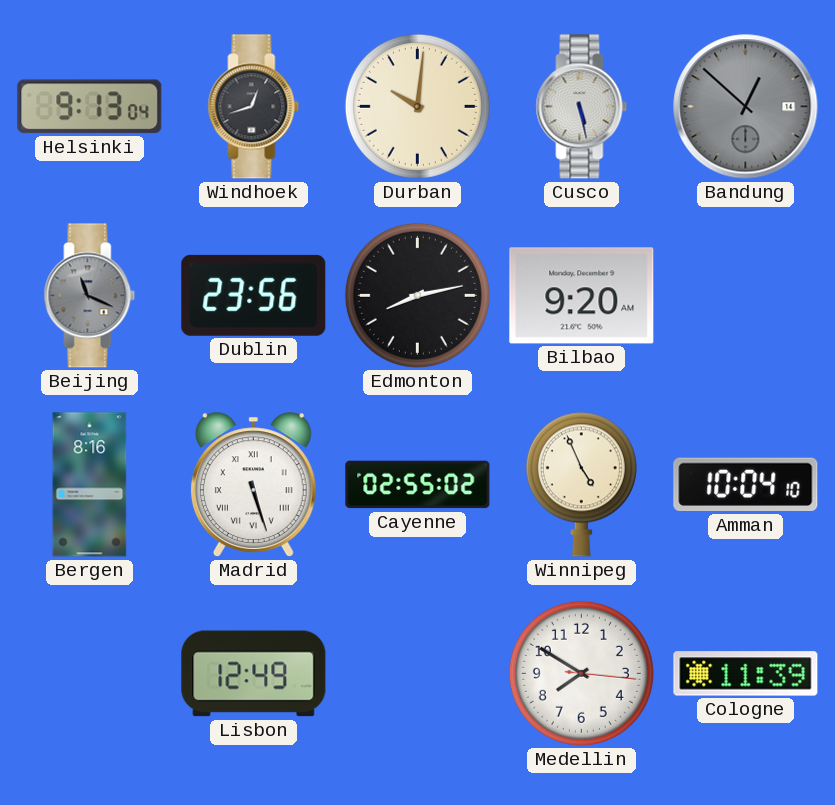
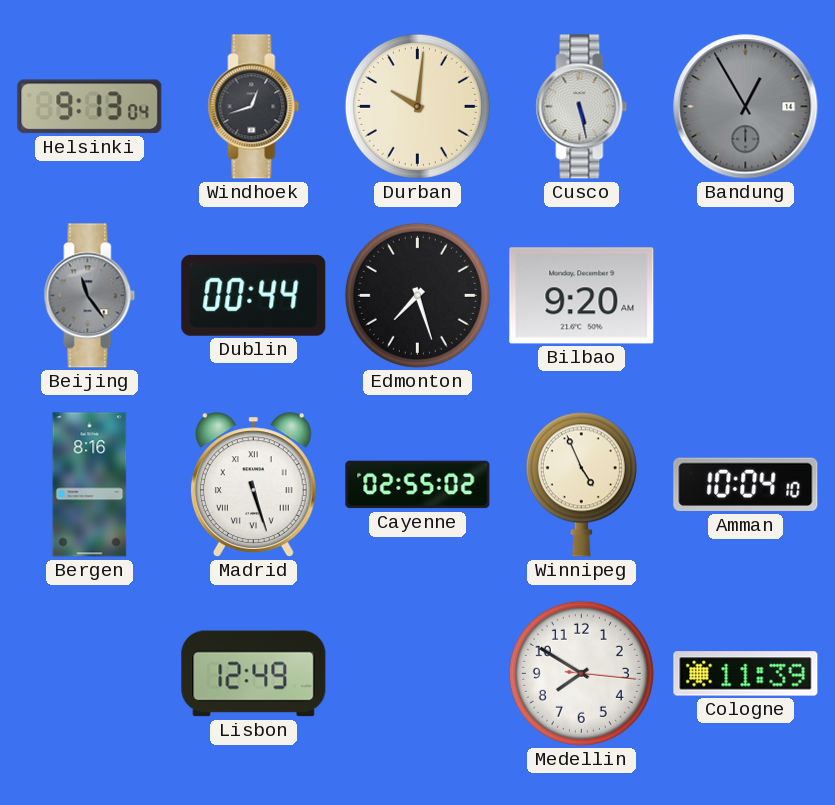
Bandung: 12:52 -> 12:55
Beijing: 11:19 -> 11:24
Dublin: 23:56 -> 00:44
Edmonton: 8:13 -> 7:27
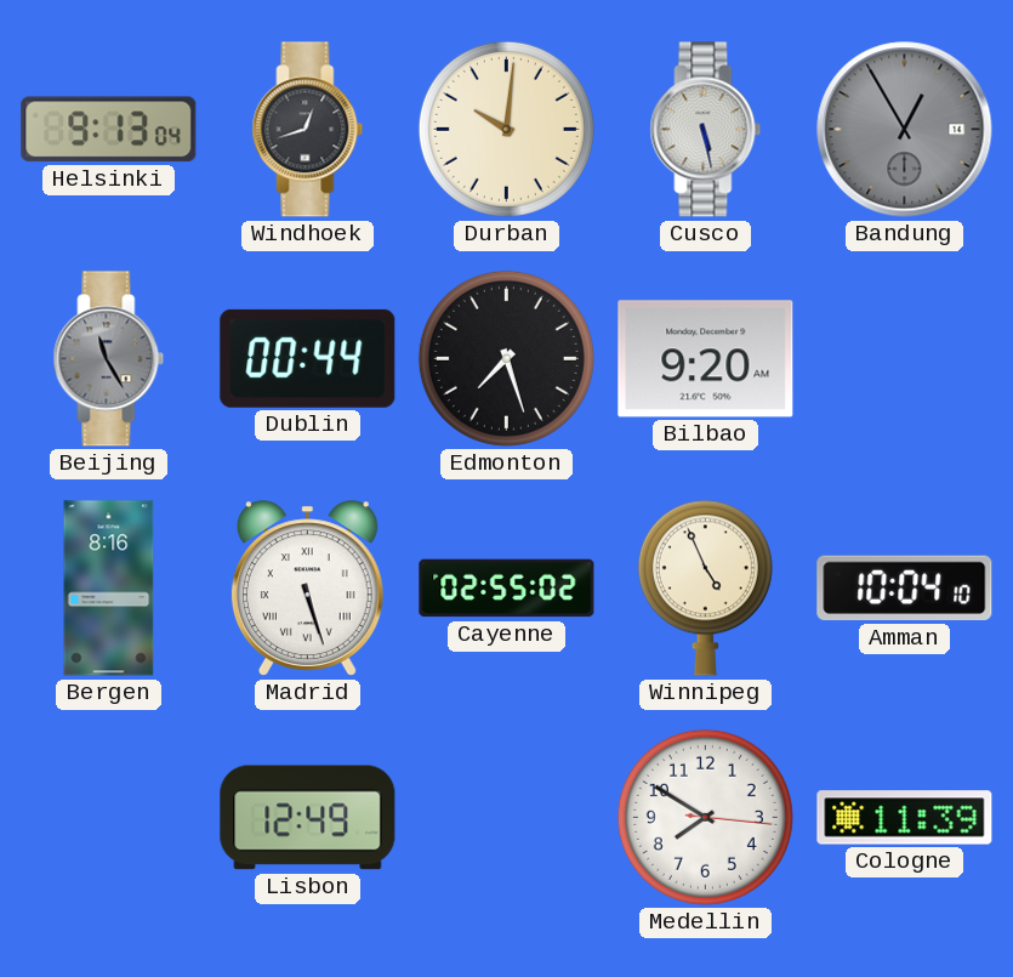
Beijing: 11:24 -> 11:25
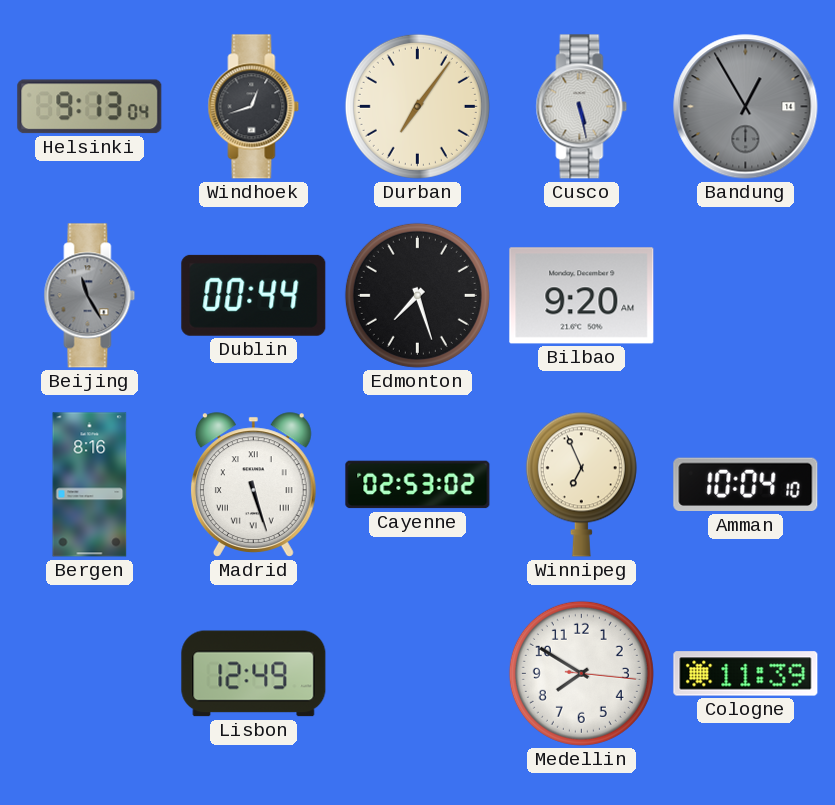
Durban: 10:01 -> 7:06
Cayenne: 02:55 -> 02:53
Winnipeg: 4:56 -> 6:56
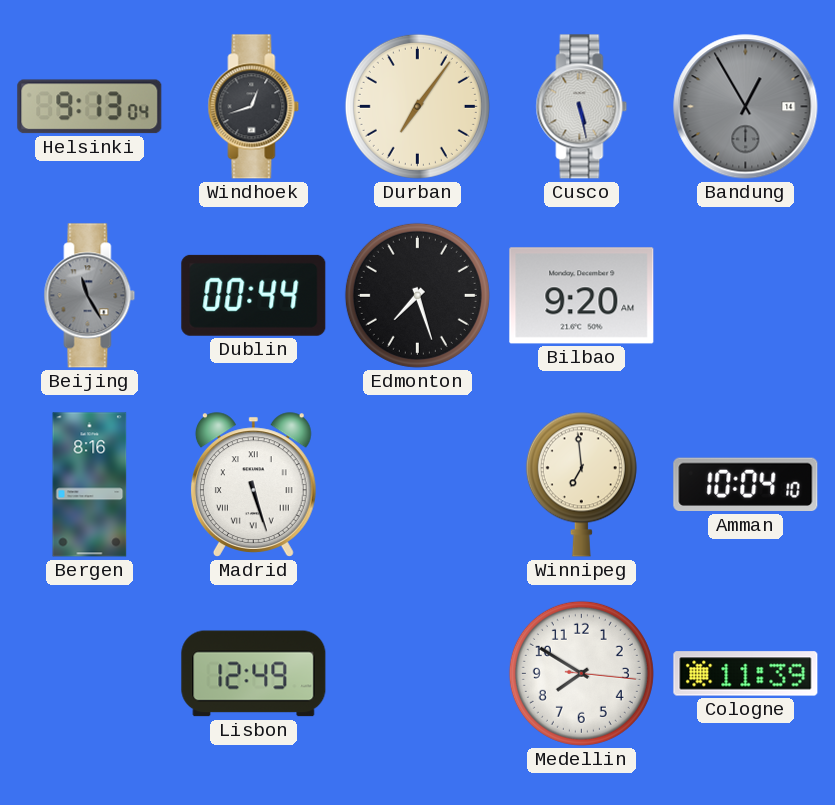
Cayenne: 02:53 -> none
Winnipeg: 6:56 -> 6:59
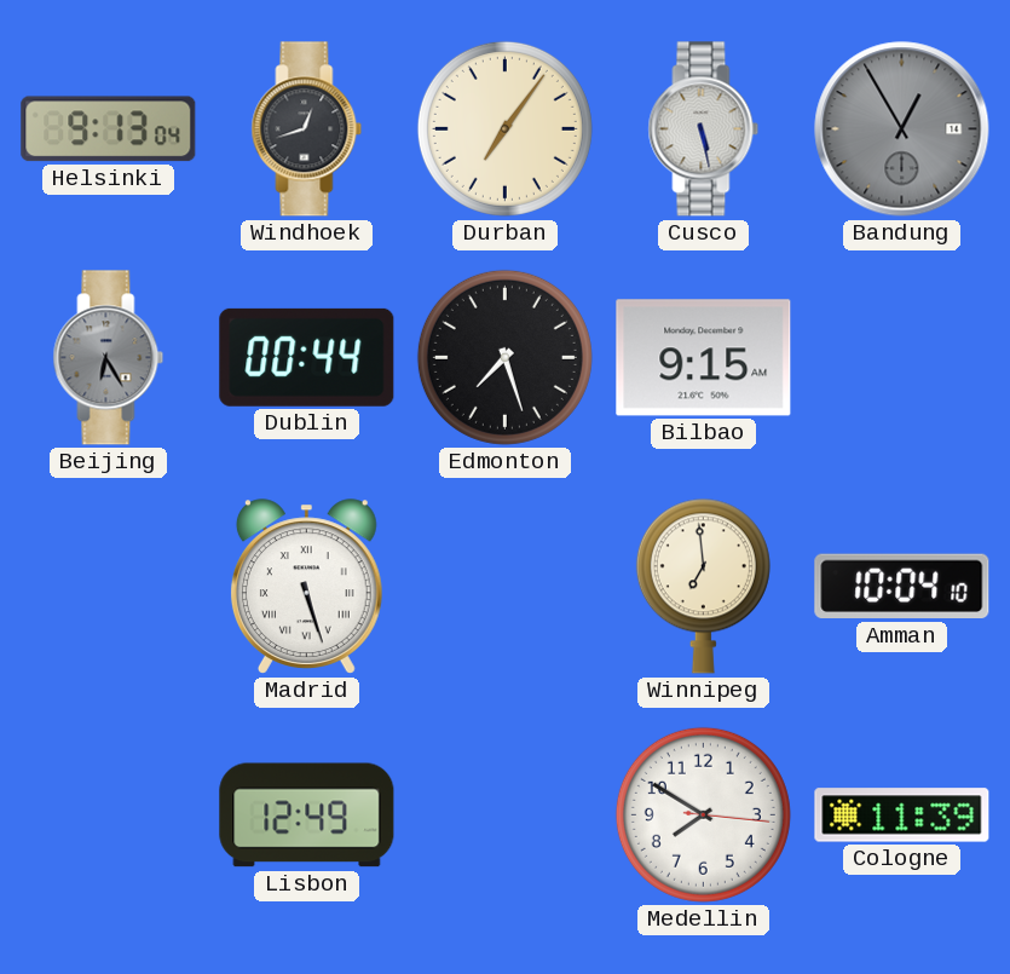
Beijing: 11:25 -> 6:25
Bilbao: 9:20 -> 9:15
Bergen: 8:16 -> none
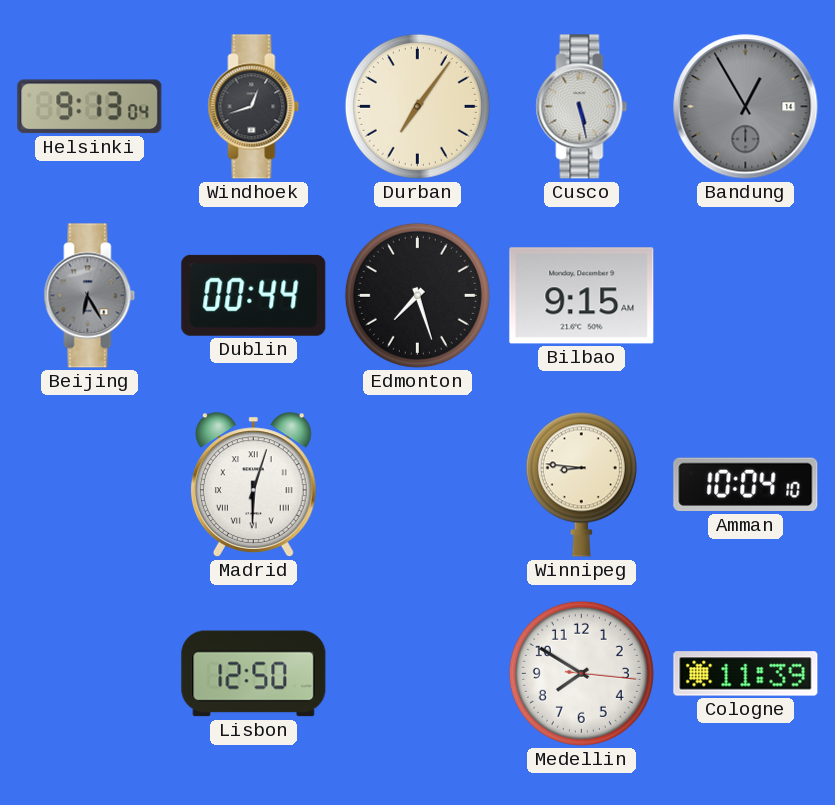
Madrid: 5:27 -> 6:03
Winnipeg: 6:59 -> 8:46
Lisbon: 12:49 -> 12:50
